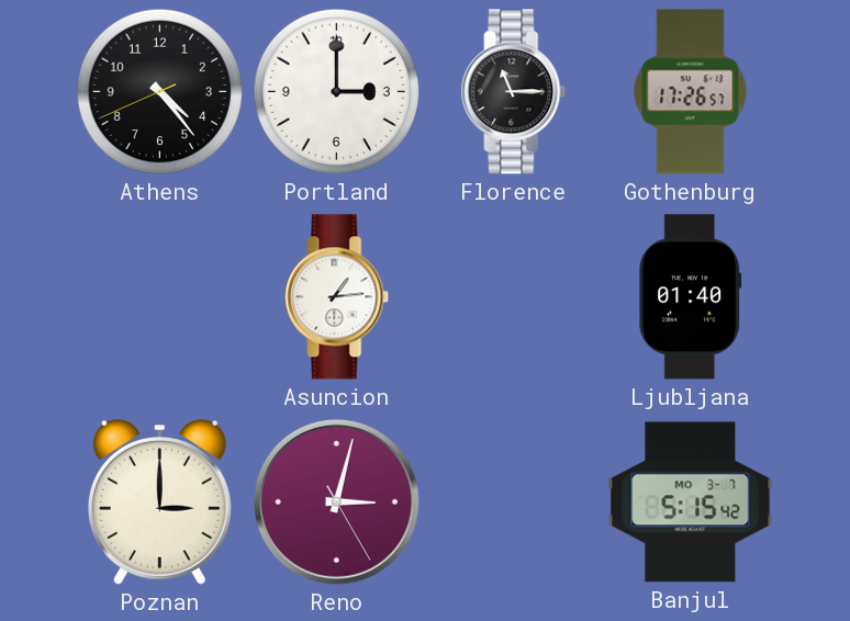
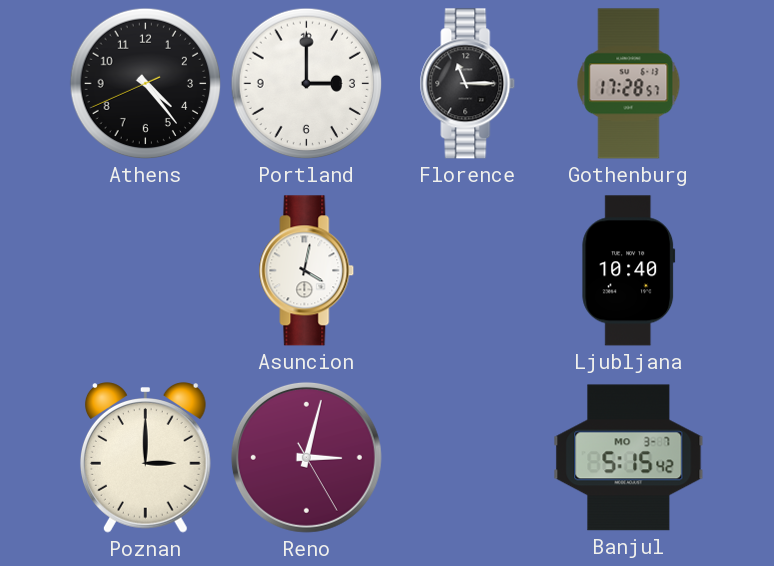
Gothenburg: 17:26 -> 17:28
Asuncion: 1:14 -> 4:02
Ljubljana: 01:40 -> 10:40
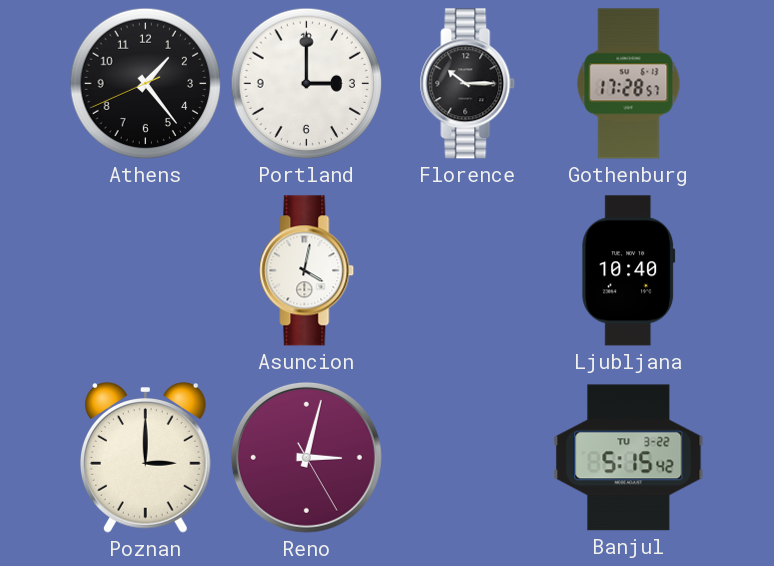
Athens: 4:23 -> 1:23
Florence: 11:15 -> 10:15
Banjul date: MO 3-7 -> TU 3-22
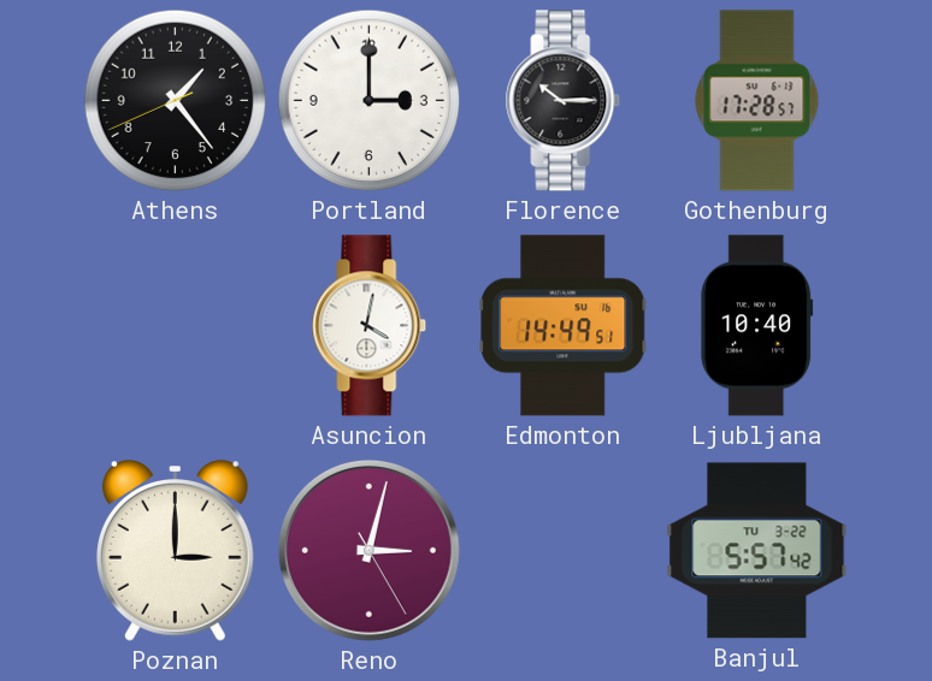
Edmonton: none -> 14:49
Banjul: 5:15 -> 5:57
